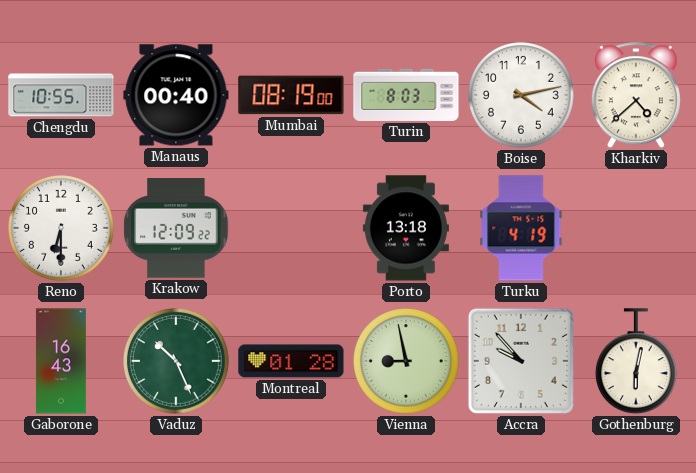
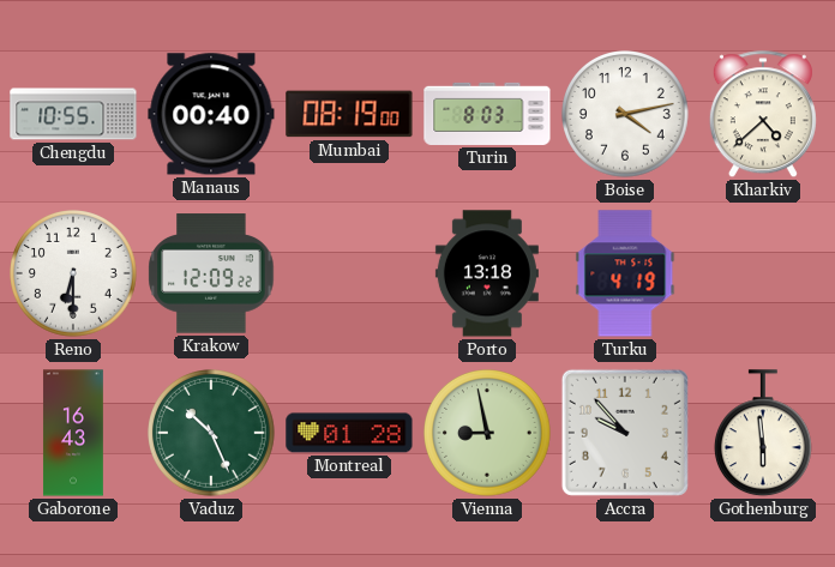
Gothenburg: 6:02 -> 5:59
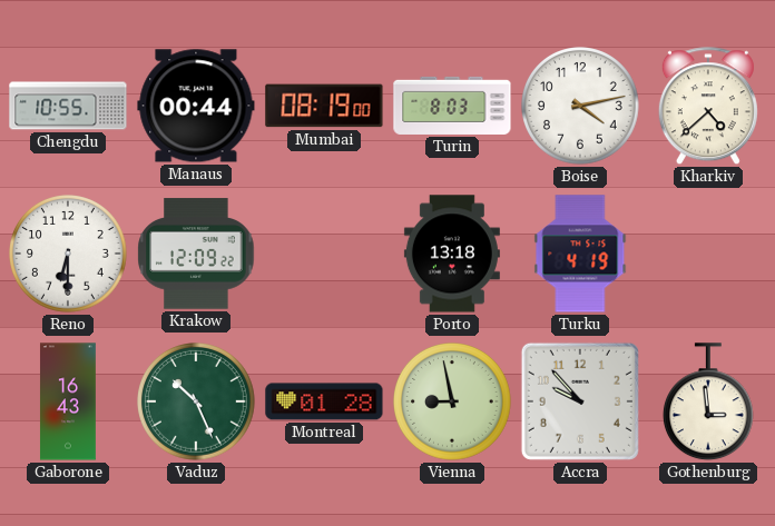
Manaus: 00:40 -> 00:44
Gothenburg: 5:59 -> 2:59
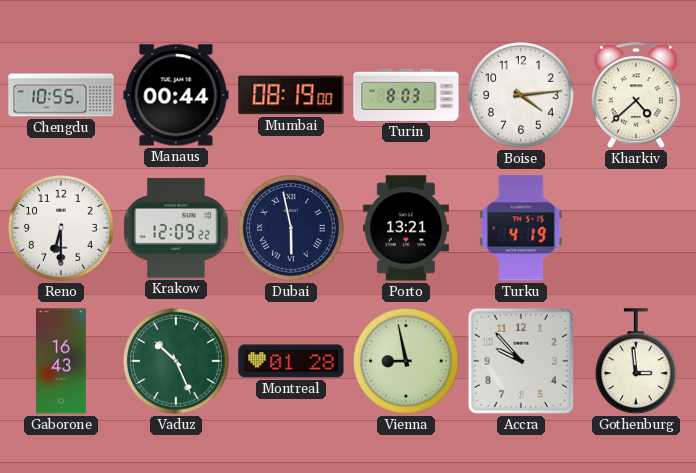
Boise: 4:13 -> 4:14
Dubai: none -> 5:58
Porto: 13:18 -> 13:21
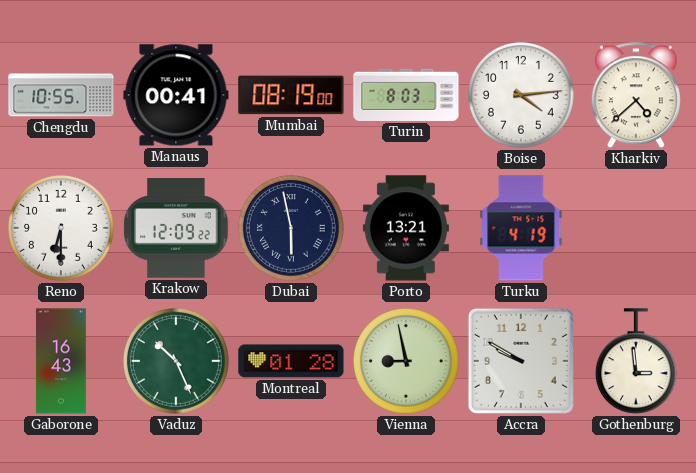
Manaus: 00:44 -> 00:41
Accra: 9:53 -> 9:50
